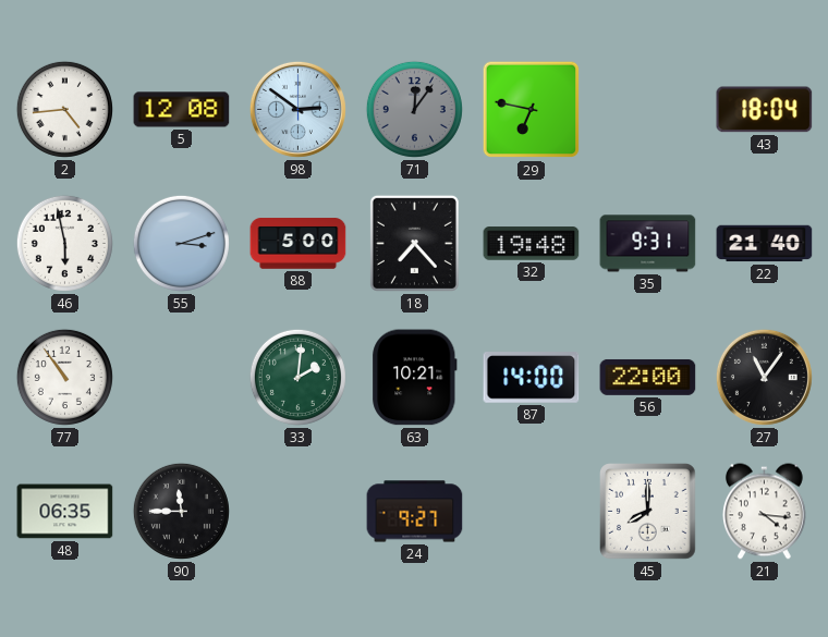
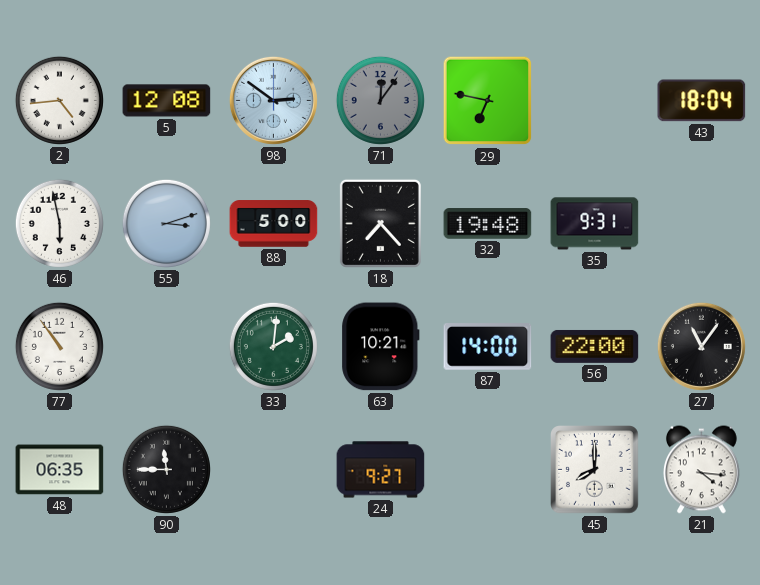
22: 21:40 -> none
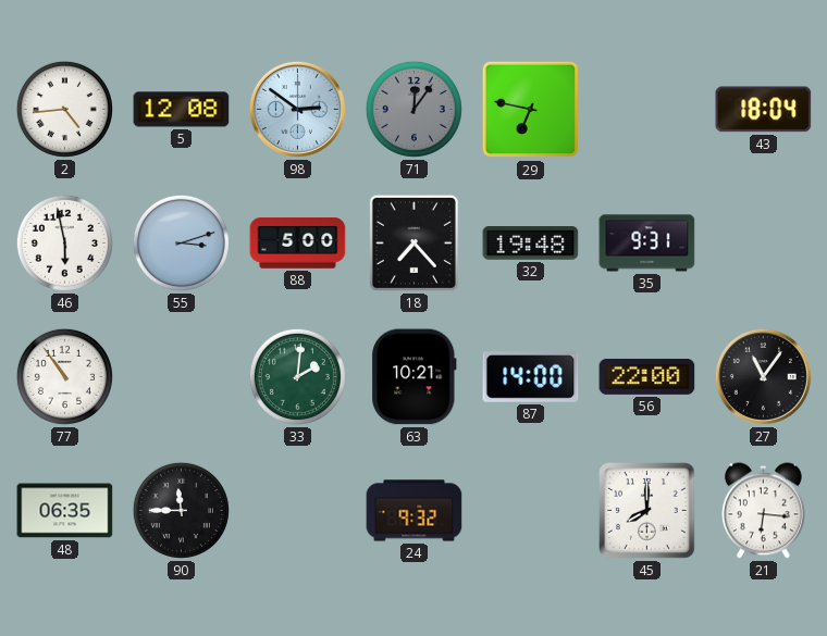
24: 9:27 -> 9:32
21: 4:16 -> 6:16
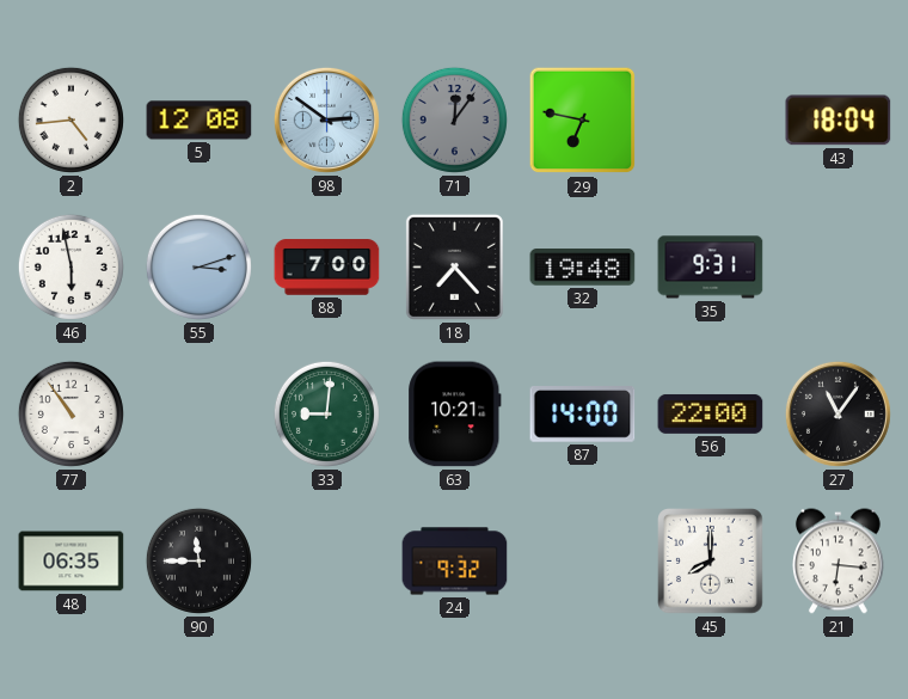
88: 5:00 -> 7:00
33: 2:01 -> 9:01
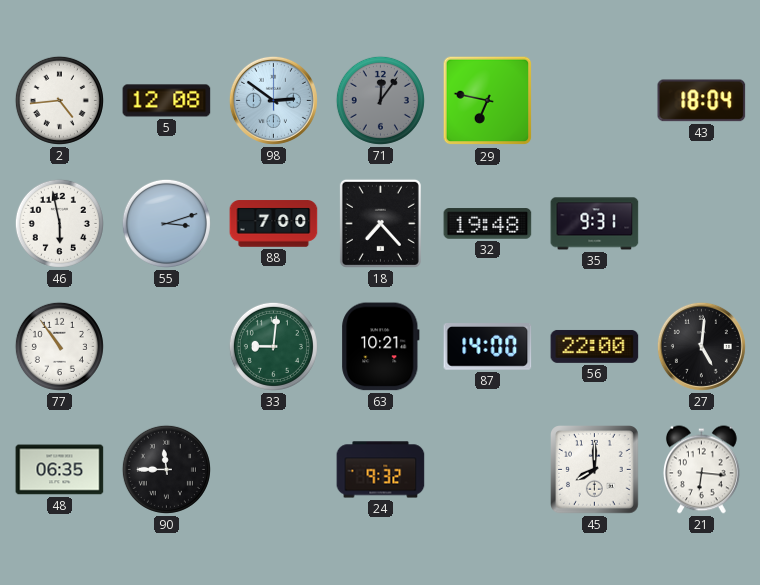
27: 11:06 -> 5:01
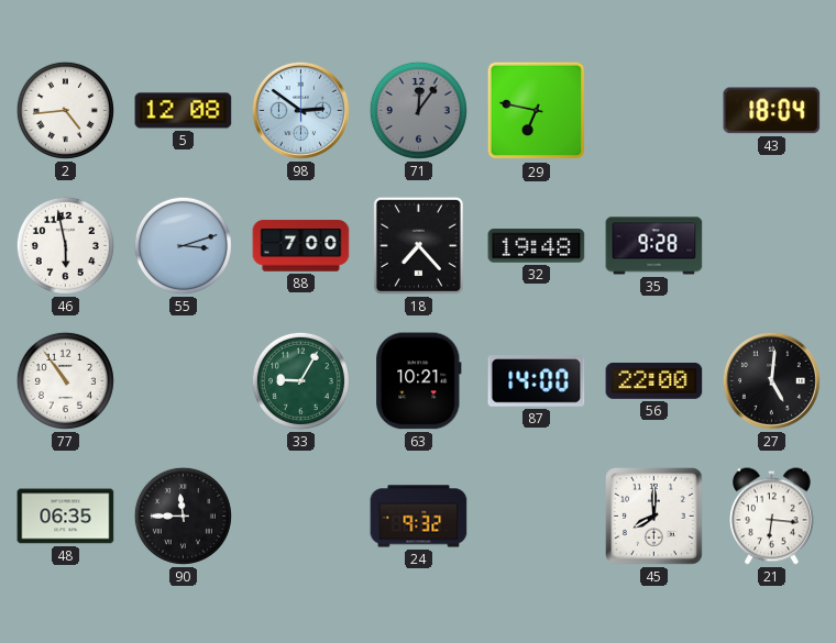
35: 9:31 -> 9:28
33: 9:01 -> 9:05
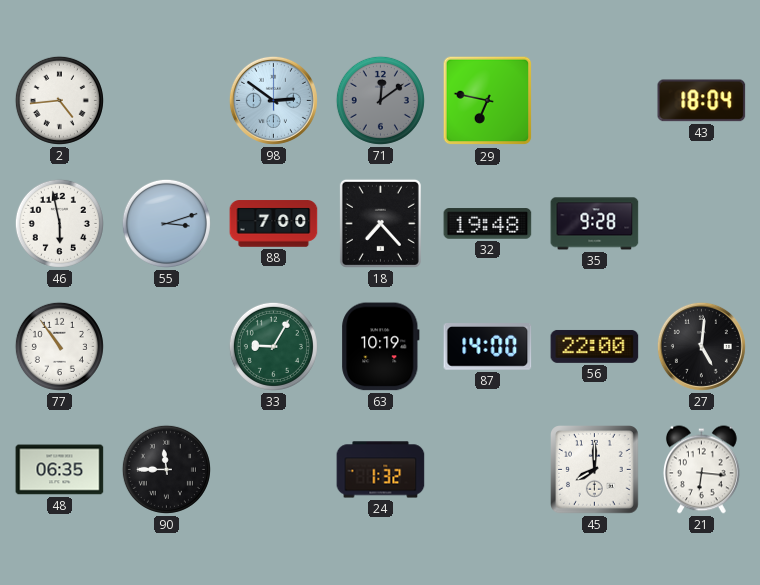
5: 12:08 -> none
71: 12:06 -> 12:09
63: 10:21 -> 10:19
24: 9:32 -> 1:32
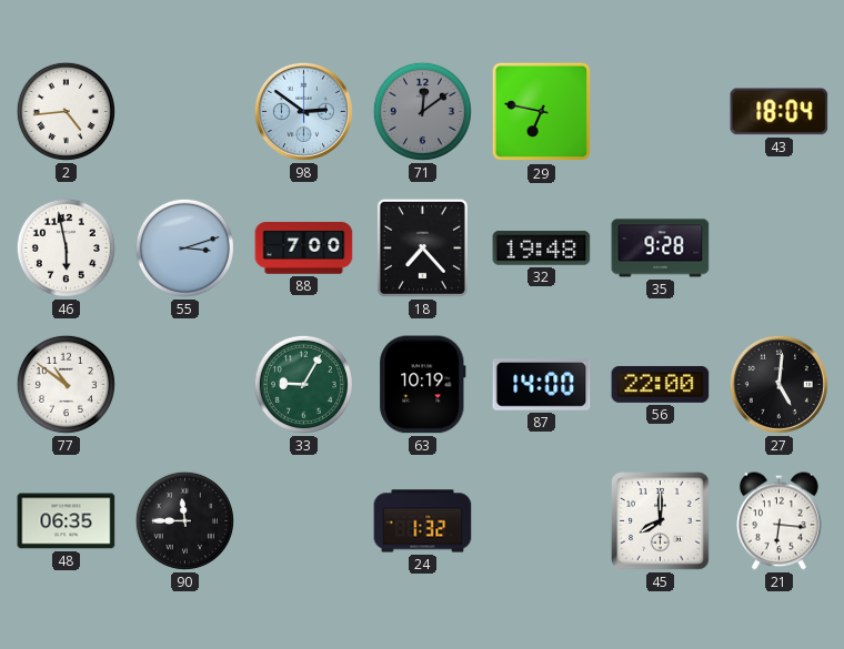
77: 10:54 -> 10:51
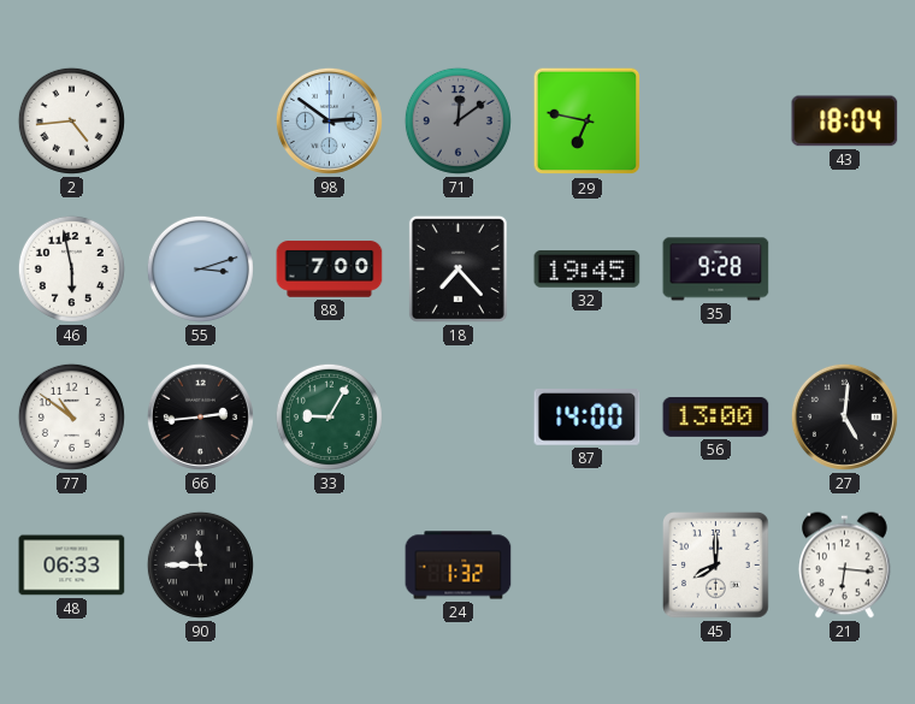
32: 19:48 -> 19:45
66: none -> 2:44
63: 10:19 -> none
56: 22:00 -> 13:00
48: 06:35 -> 06:33
